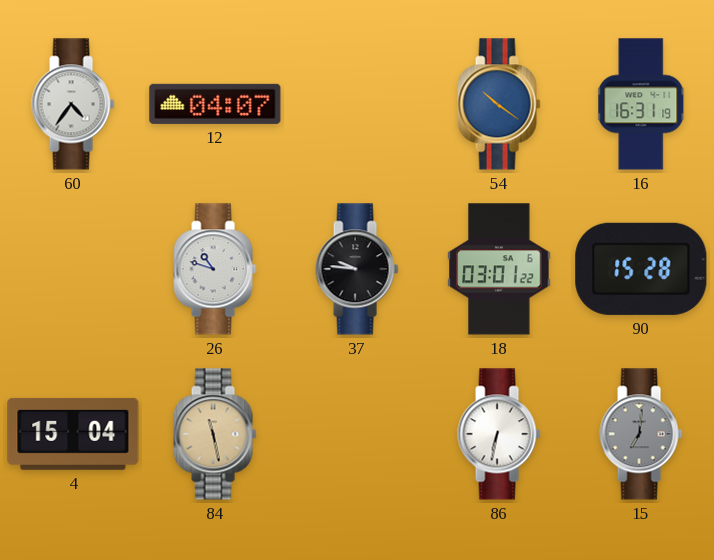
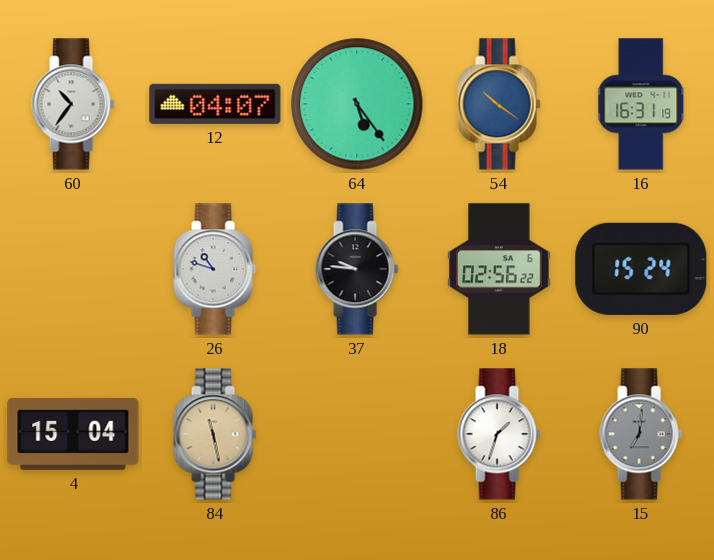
60: 4:36 -> 10:36
64: none -> 5:24
18: 03:01 -> 02:56
90: 15:28 -> 15:24
86: 6:32 -> 1:33
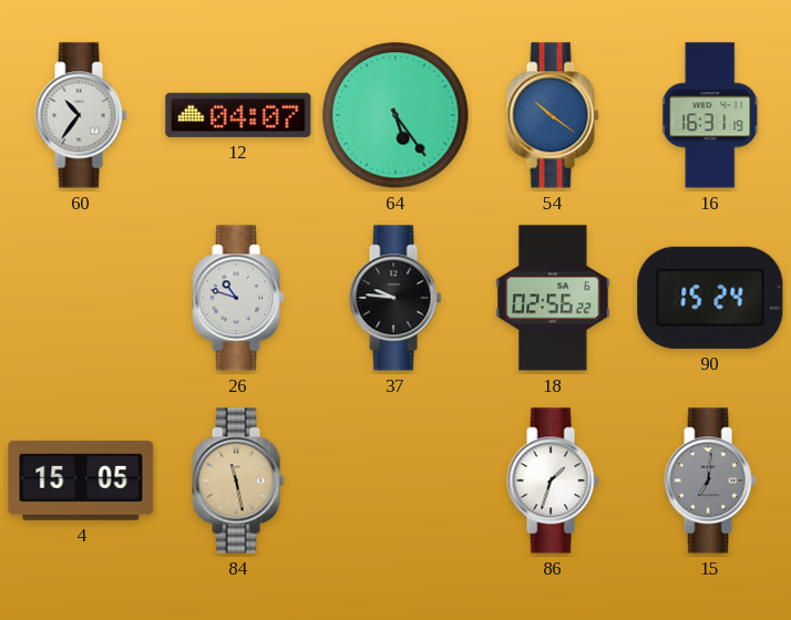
4: 15:04 -> 15:05
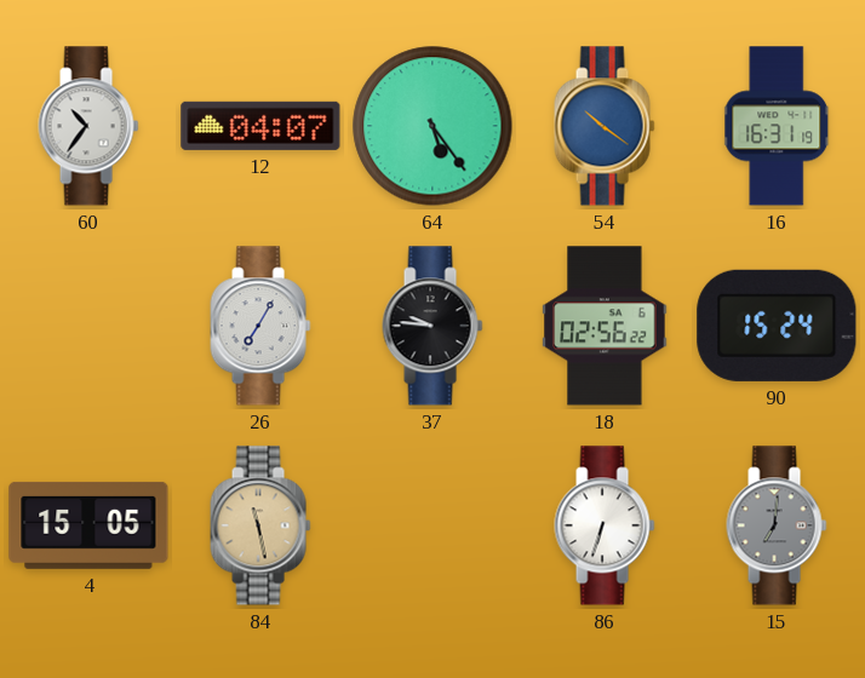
26: 10:48 -> 7:05
86: 1:33 -> 6:33
